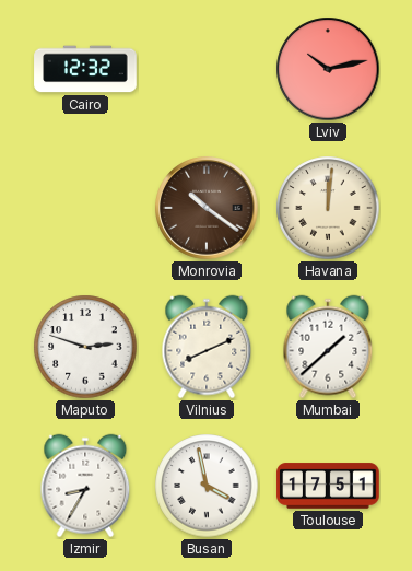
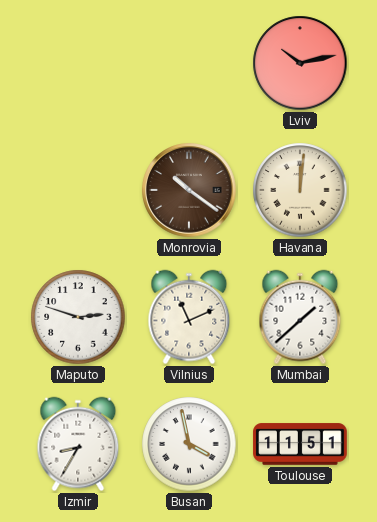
Cairo: 12:32 -> none
Vilnius: 8:11 -> 11:11
Toulouse: 17:51 -> 11:51
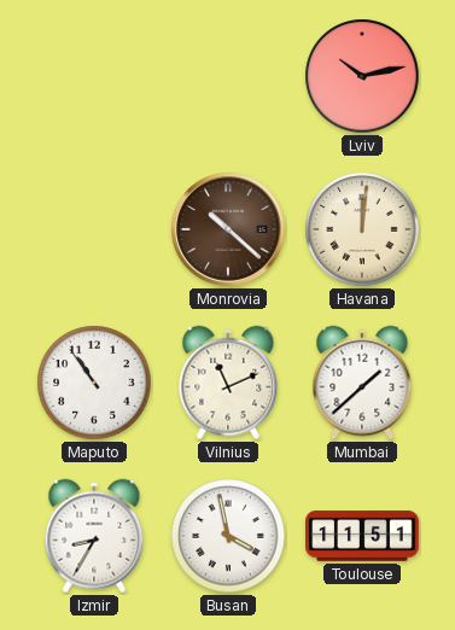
Monrovia: 10:21 -> 10:22
Maputo: 2:48 -> 10:54
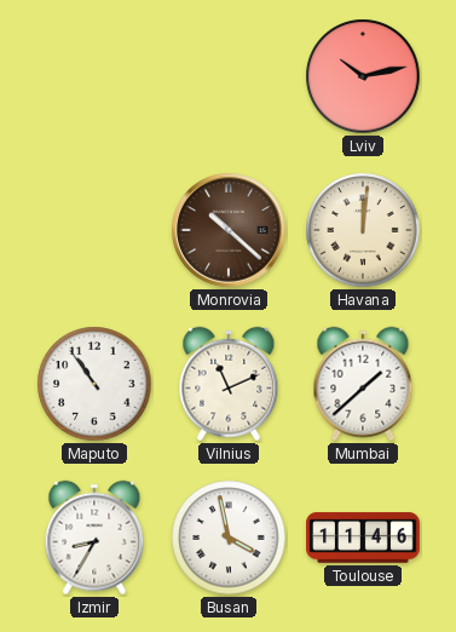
Toulouse: 11:51 -> 11:46
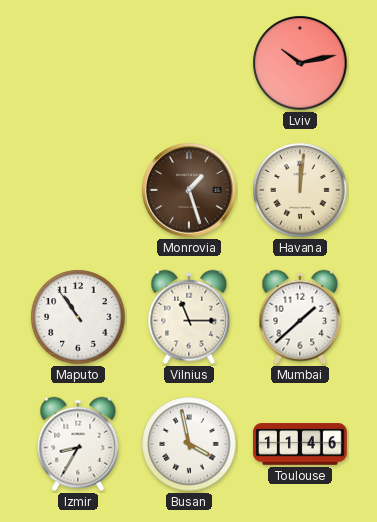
Monrovia: 10:22 -> 1:27
Vilnius: 11:11 -> 11:15
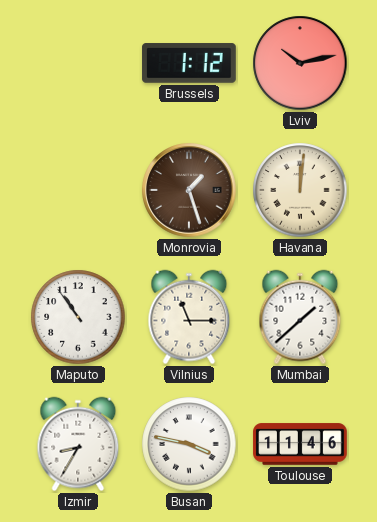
Brussels: none -> 1:12
Busan: 3:58 -> 3:47
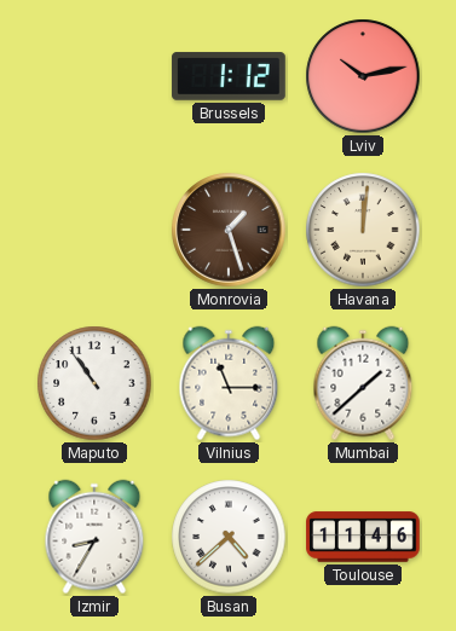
Busan: 3:47 -> 4:38
